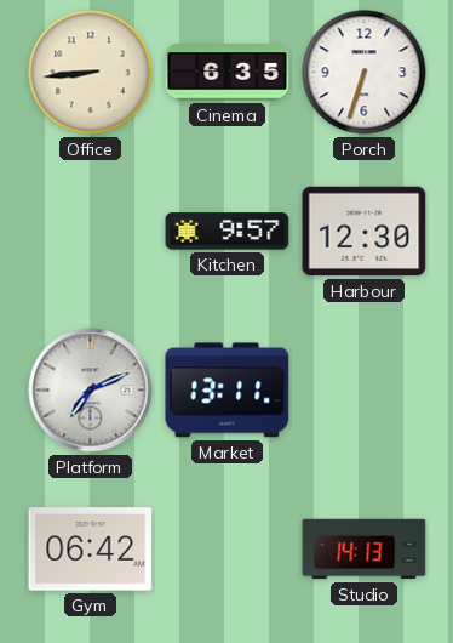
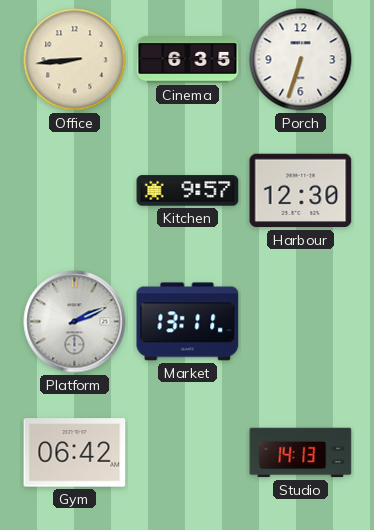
Platform: 7:11 -> 2:11
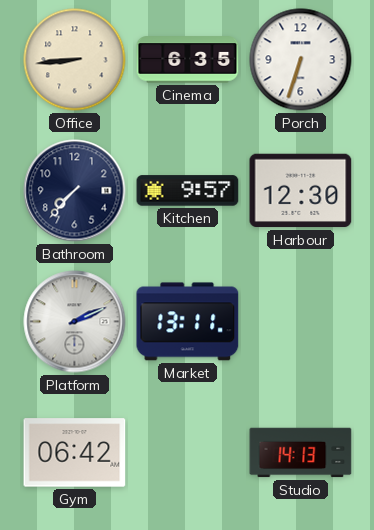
Bathroom: none -> 7:37
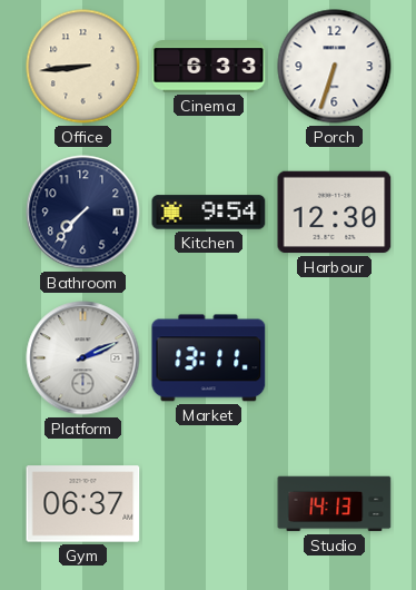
Cinema: 6:35 -> 6:33
Kitchen: 9:57 -> 9:54
Gym: 06:42 -> 06:37
